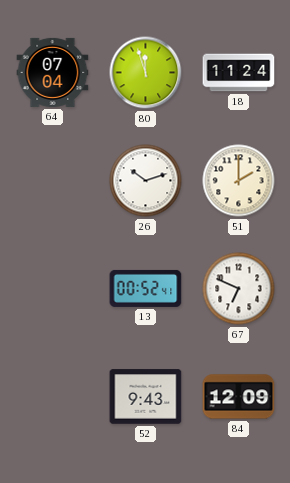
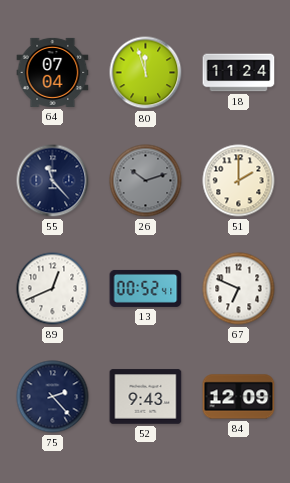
55: none -> 11:23
26 dial: white -> grey
89: none -> 12:41
75: none -> 2:23
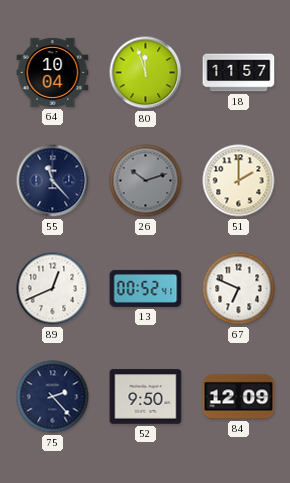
64: 07:04 -> 10:04
18: 11:24 -> 11:57
52: 9:43 -> 9:50
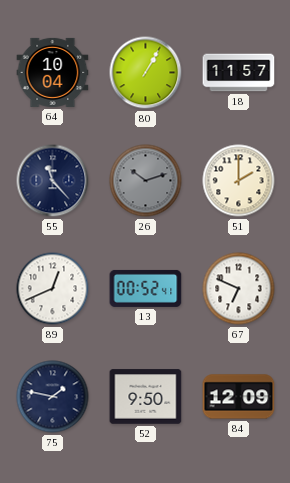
80: 11:57 -> 1:05
75: 2:23 -> 1:47
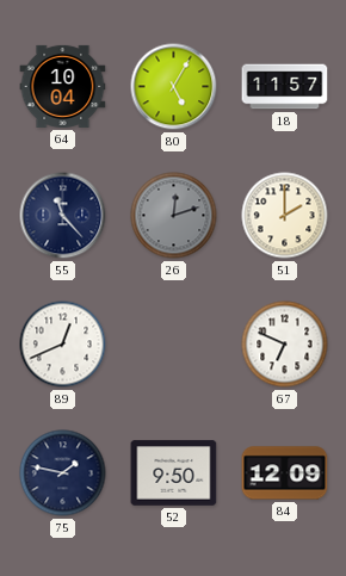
80: 1:05 -> 5:05
26: 10:12 -> 12:12
13: 00:52 -> none
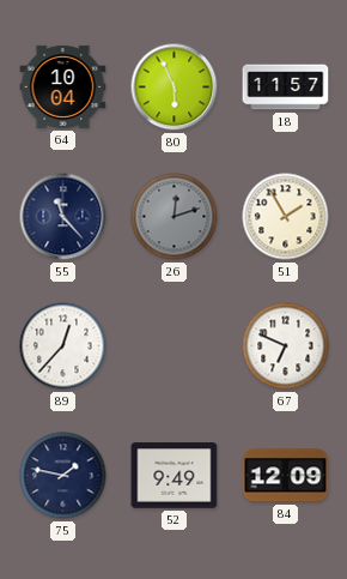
80: 5:05 -> 5:56
51: 2:00 -> 1:55
89: 12:41 -> 12:37
52: 9:50 -> 9:49
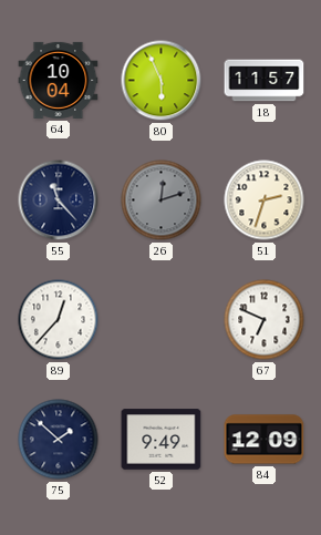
51: 1:55 -> 2:33
75: 1:47 -> 1:52
